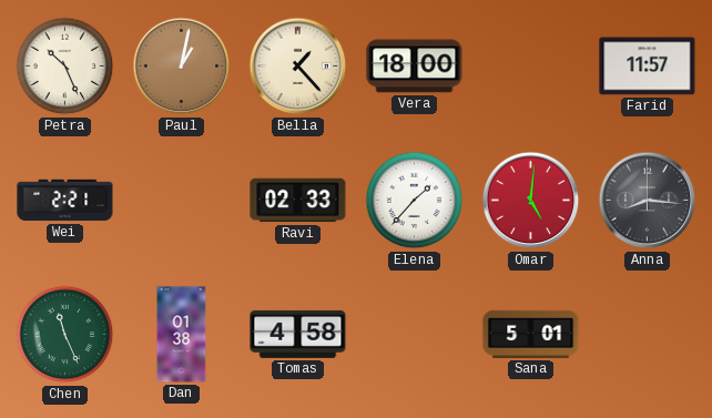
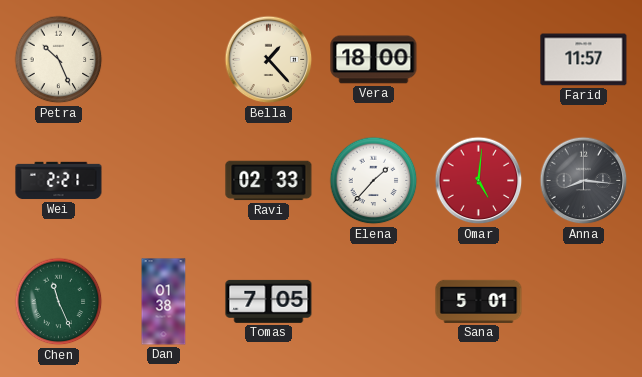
Paul: 1:02 -> none
Tomas: 4:58 -> 7:05
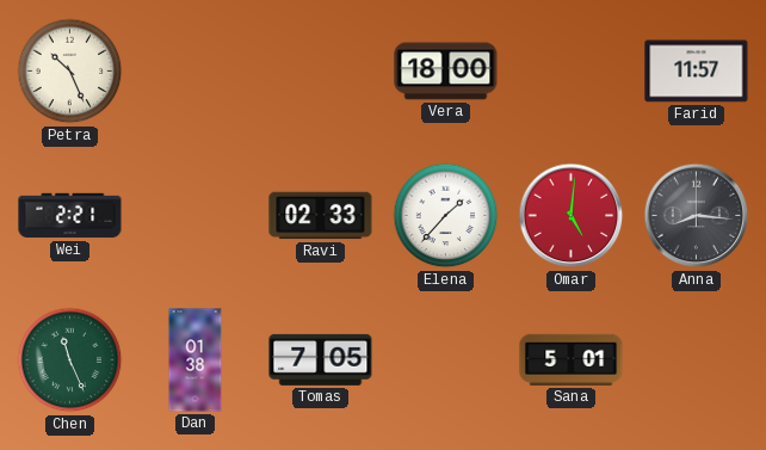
Bella: 1:23 -> none
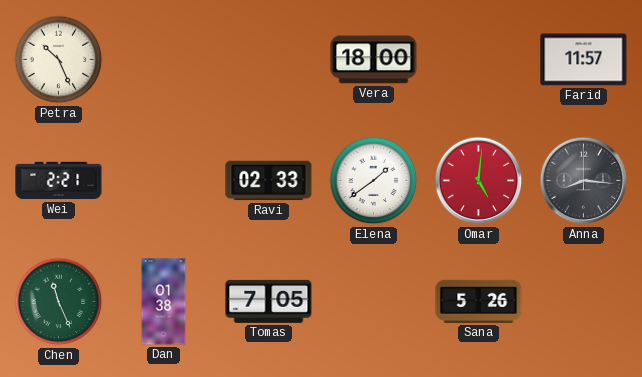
Elena: 1:37 -> 1:39
Sana: 5:01 -> 5:26
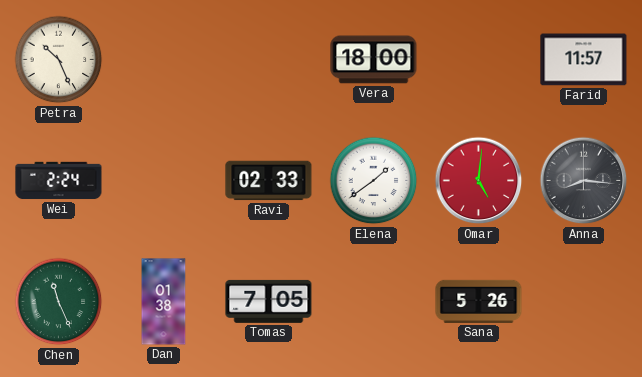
Wei: 2:21 -> 2:24
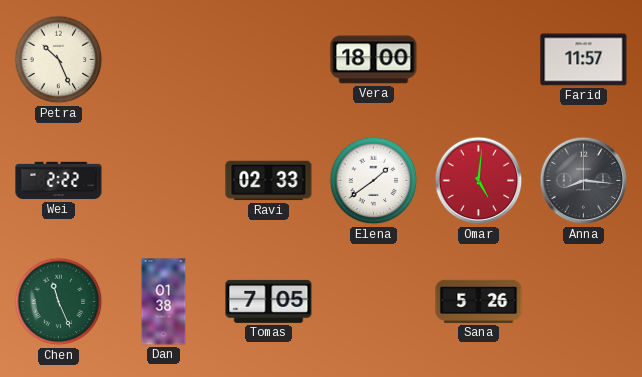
Wei: 2:24 -> 2:22
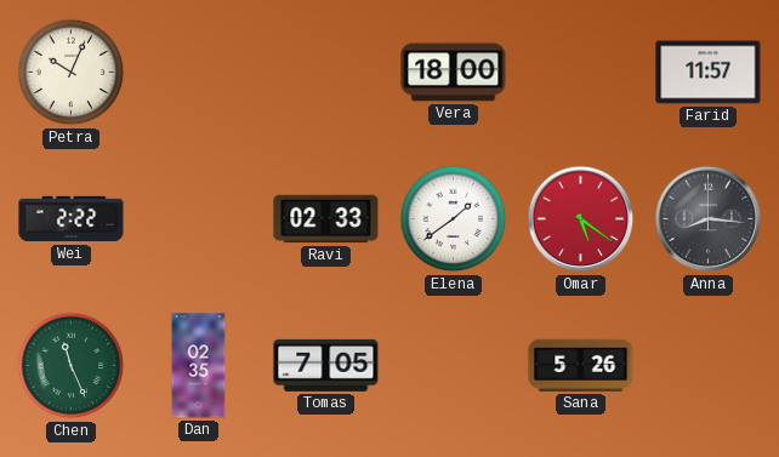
Petra: 10:26 -> 10:04
Omar: 5:01 -> 5:21
Dan: 01:38 -> 02:35
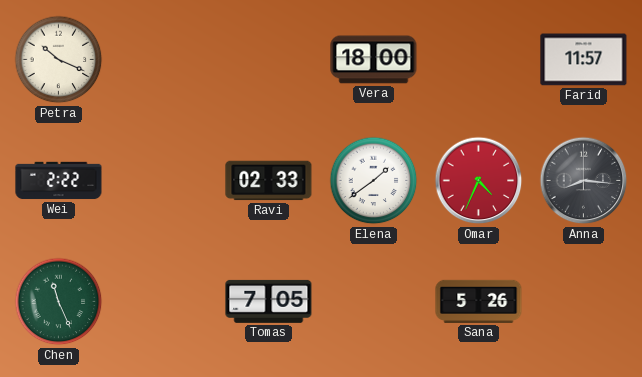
Petra: 10:04 -> 10:19
Omar: 5:21 -> 4:34
Dan: 02:35 -> none
